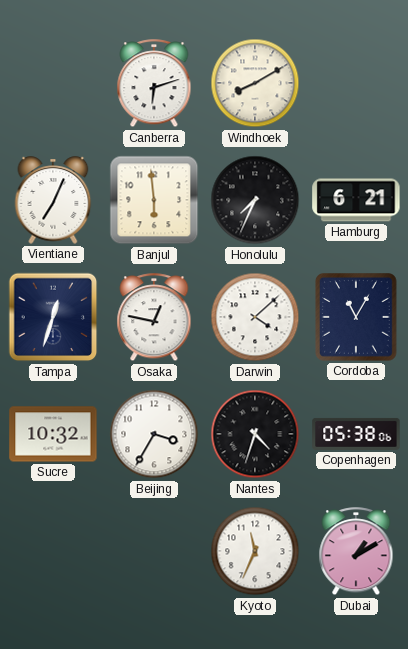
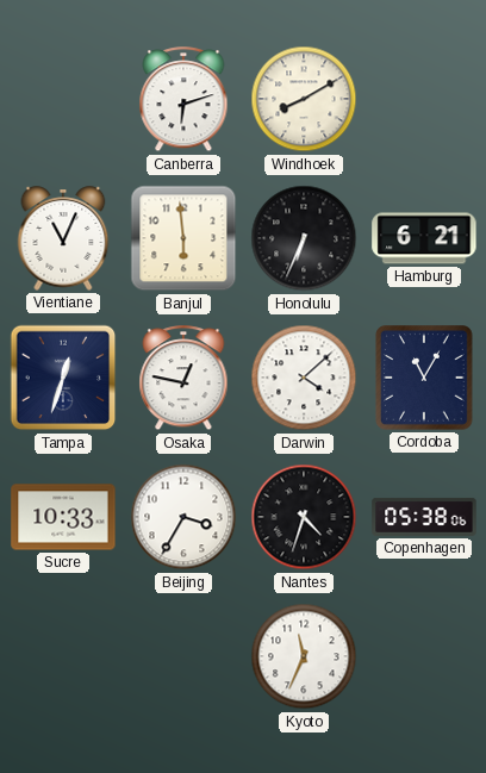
Vientiane: 7:04 -> 11:04
Honolulu: 7:34 -> 6:34
Sucre: 10:32 -> 10:33
Dubai: 1:10 -> none
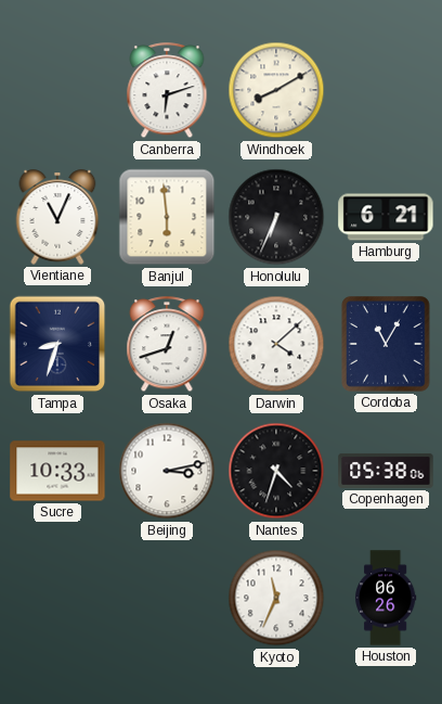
Tampa: 12:33 -> 8:33
Osaka: 12:47 -> 12:42
Beijing: 3:35 -> 3:13
Houston: none -> 06:26
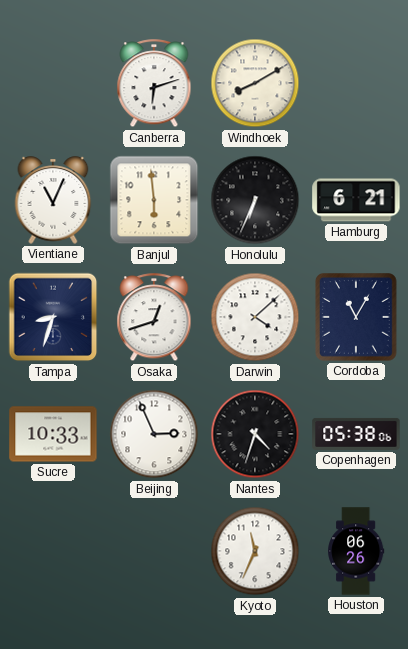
Beijing: 3:13 -> 2:56
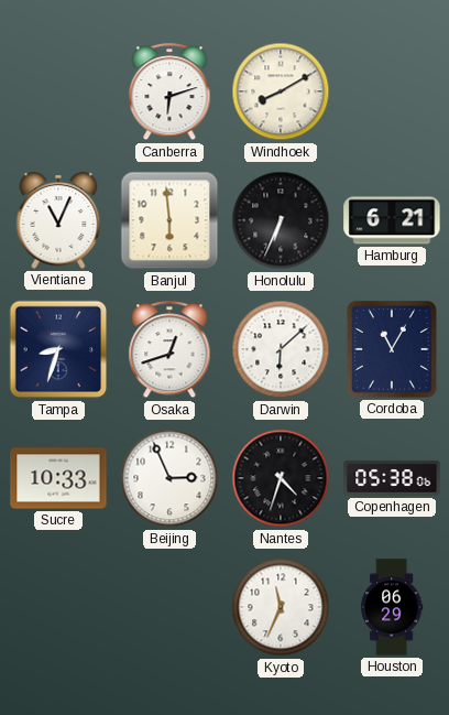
Darwin: 4:08 -> 6:08
Houston: 06:26 -> 06:29
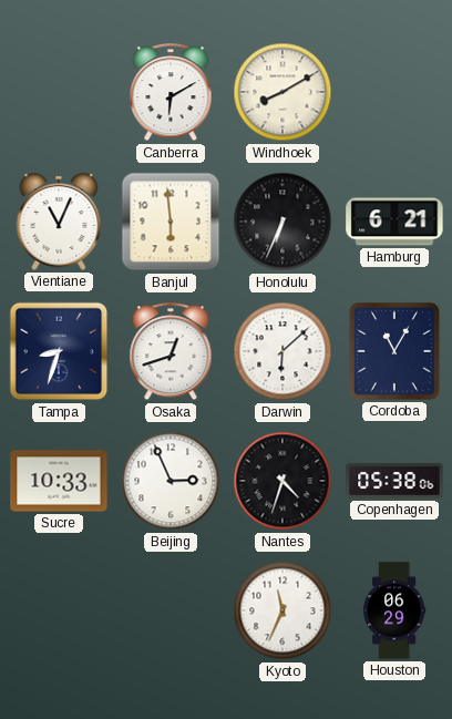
Canberra: 6:12 -> 6:10
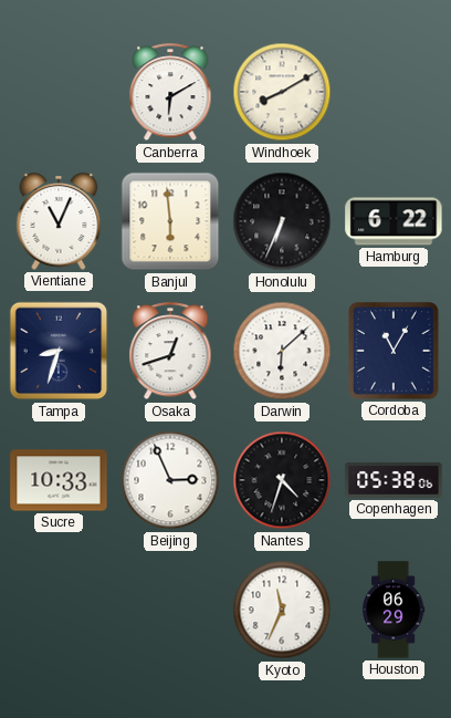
Hamburg: 6:21 -> 6:22
